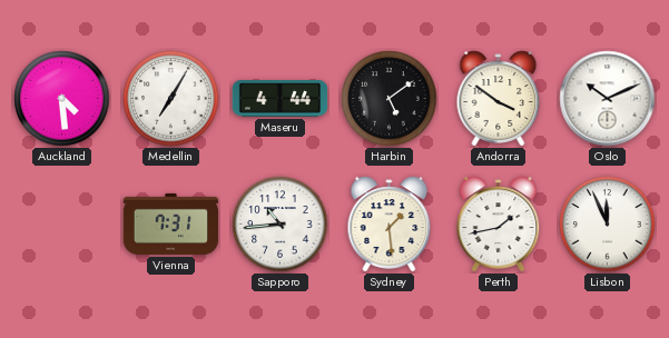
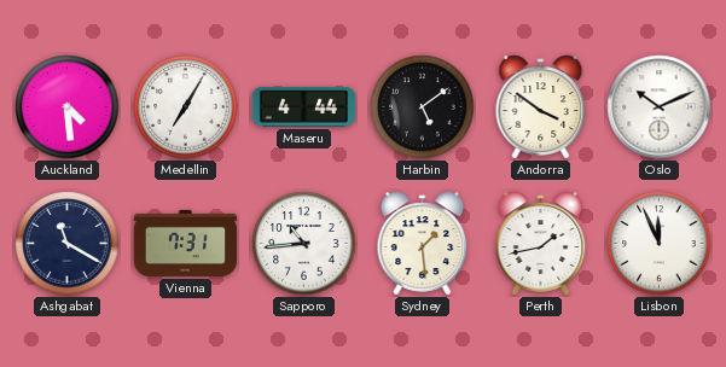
Ashgabat: none -> 11:20
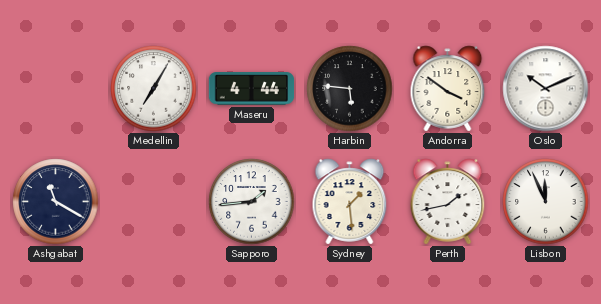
Auckland: 4:29 -> none
Harbin: 5:09 -> 5:46
Vienna: 7:31 -> none
Sapporo: 10:44 -> 1:44
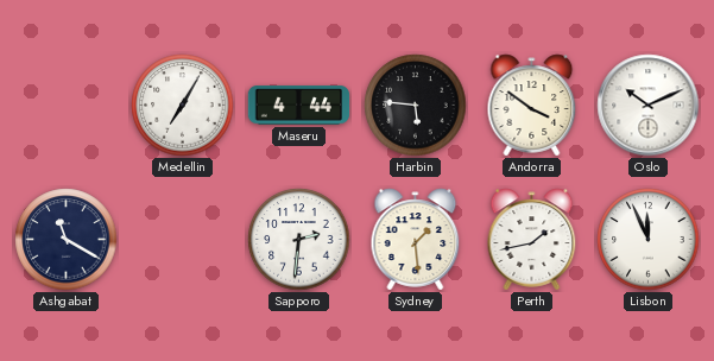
Sapporo: 1:44 -> 2:31
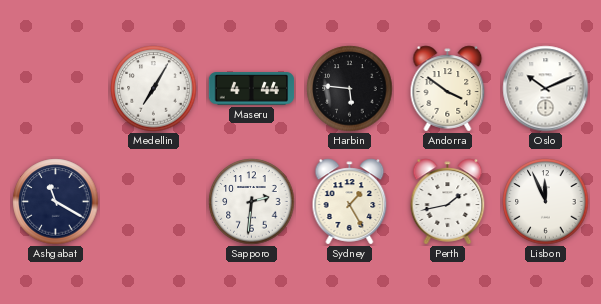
Sydney: 1:29 -> 1:25
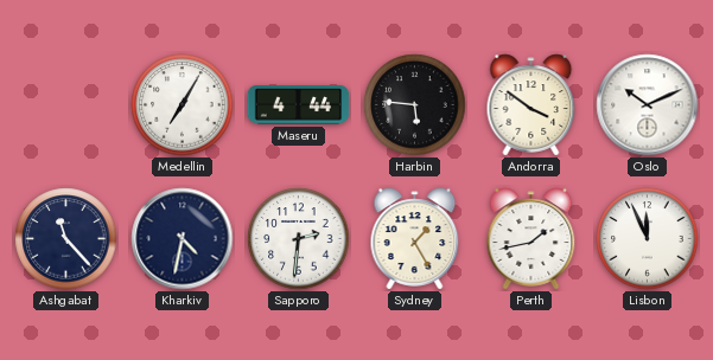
Ashgabat: 11:20 -> 11:23
Kharkiv: none -> 4:32
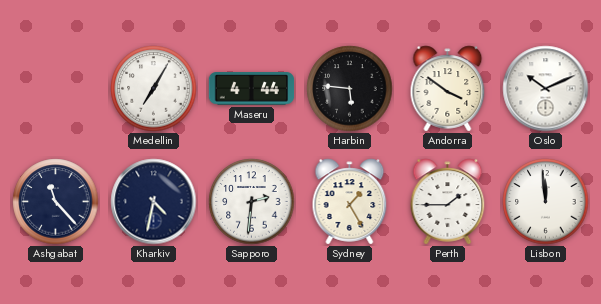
Perth: 1:43 -> 1:45
Lisbon: 11:56 -> 11:59
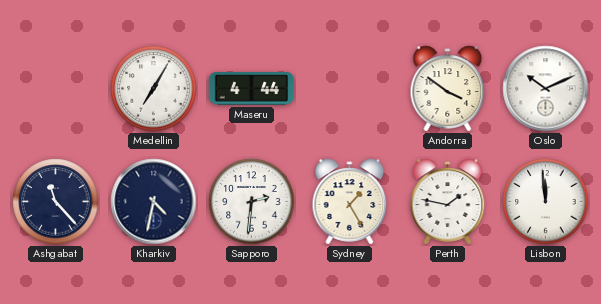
Harbin: 5:46 -> none
Perth: 1:45 -> 1:47
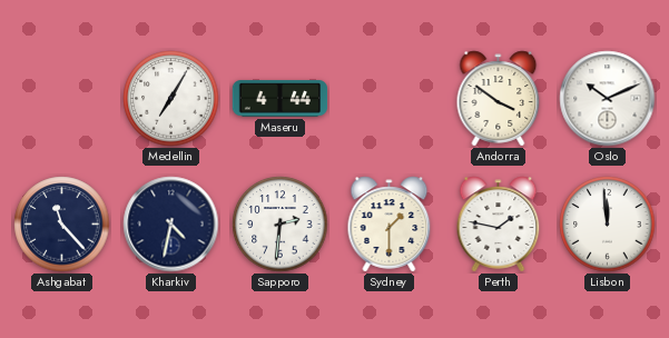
Sydney: 1:25 -> 1:30
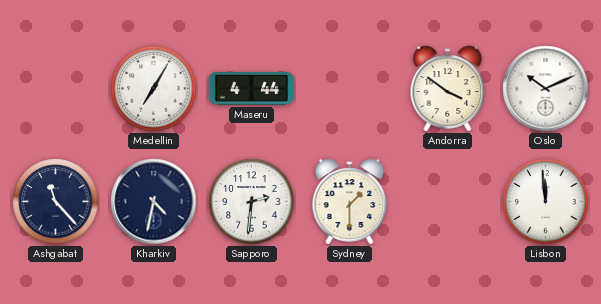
Perth: 1:47 -> none
